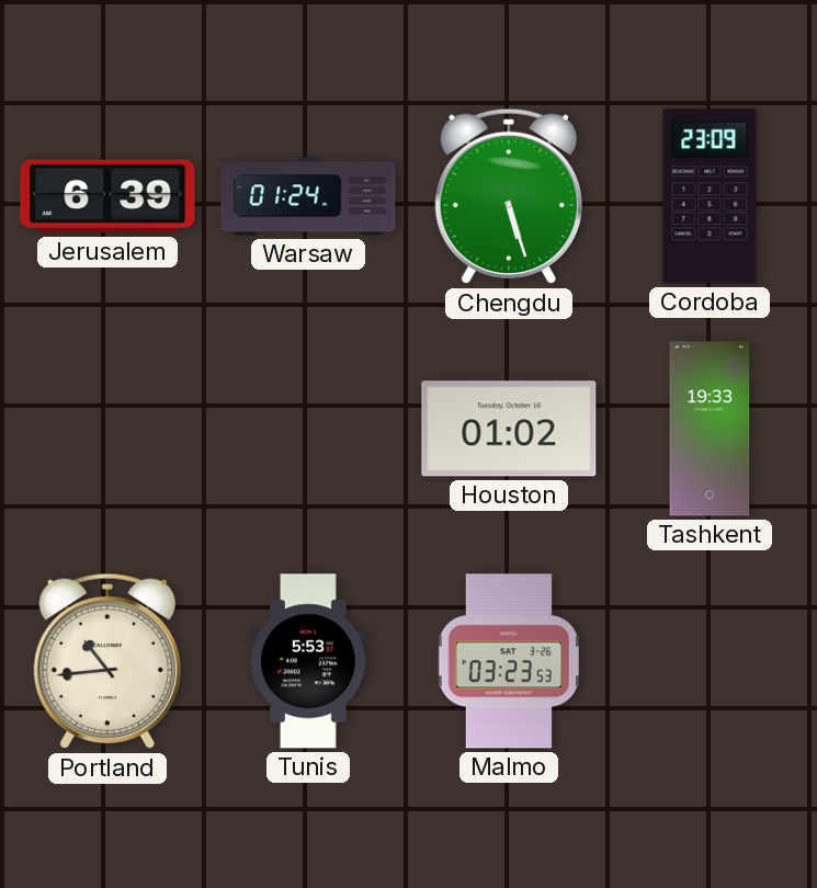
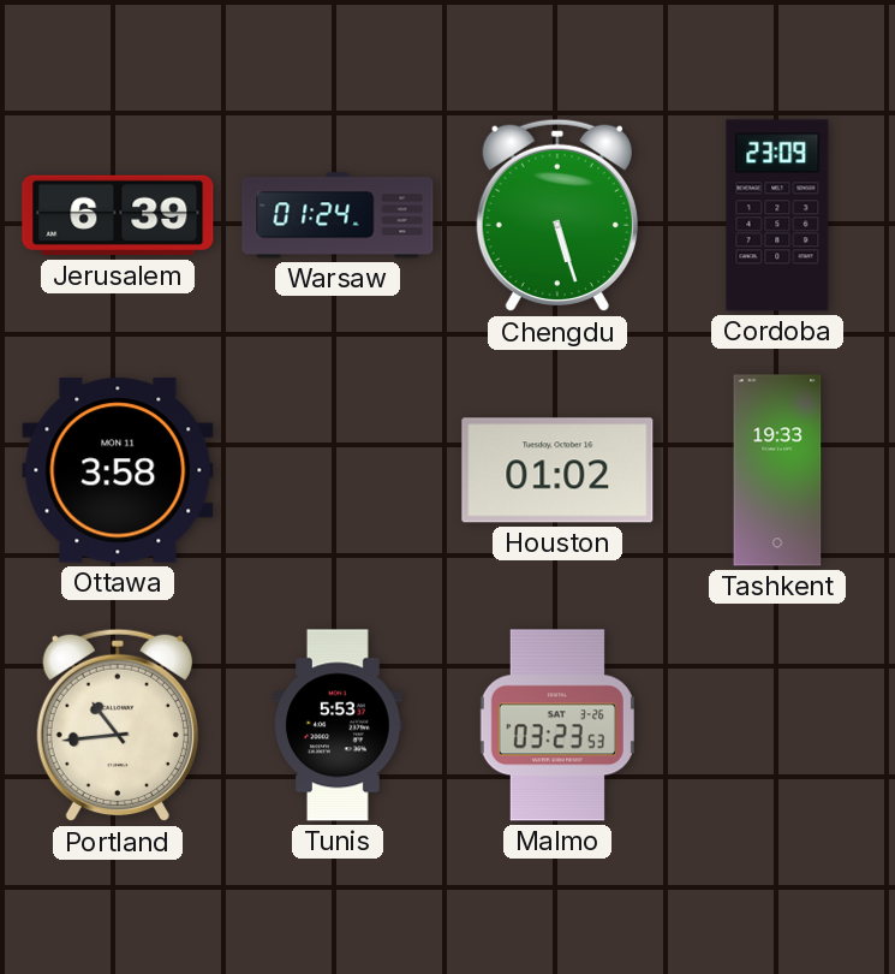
Ottawa: none -> 3:58
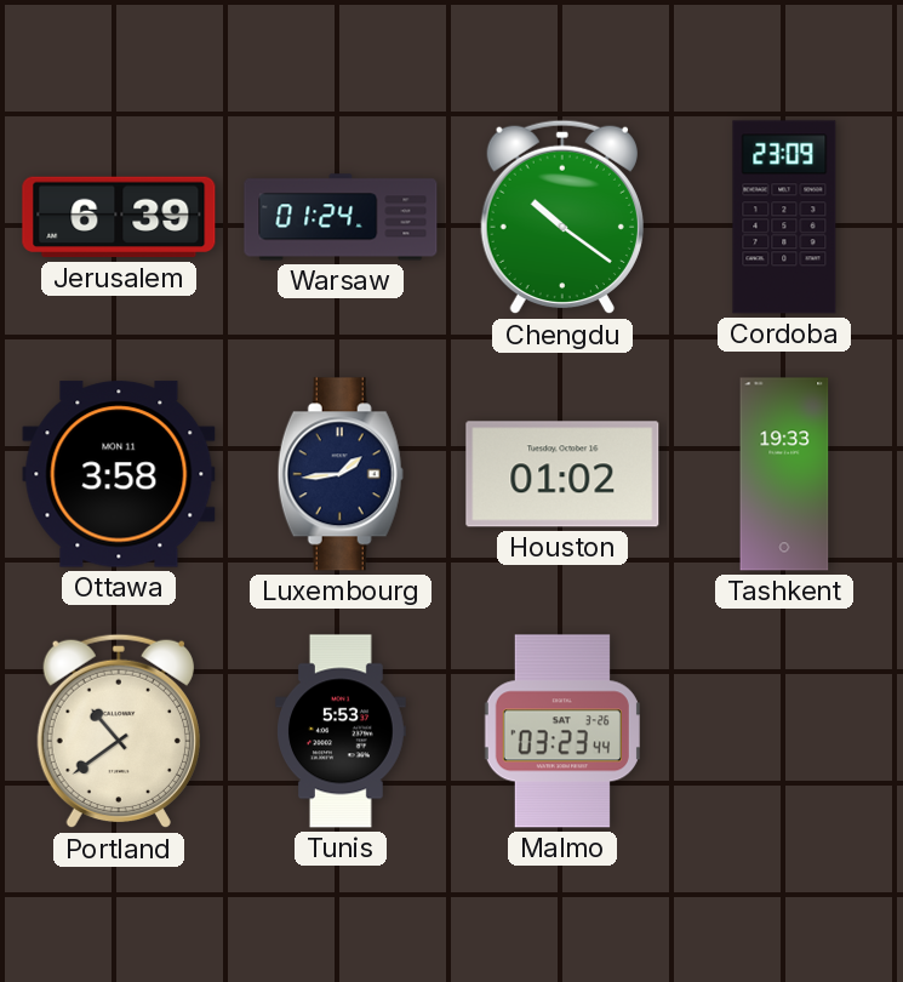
Chengdu: 5:27 -> 10:21
Luxembourg: none -> 1:44
Portland: 10:44 -> 10:39
Malmo: 03:23:53 -> 03:23:44
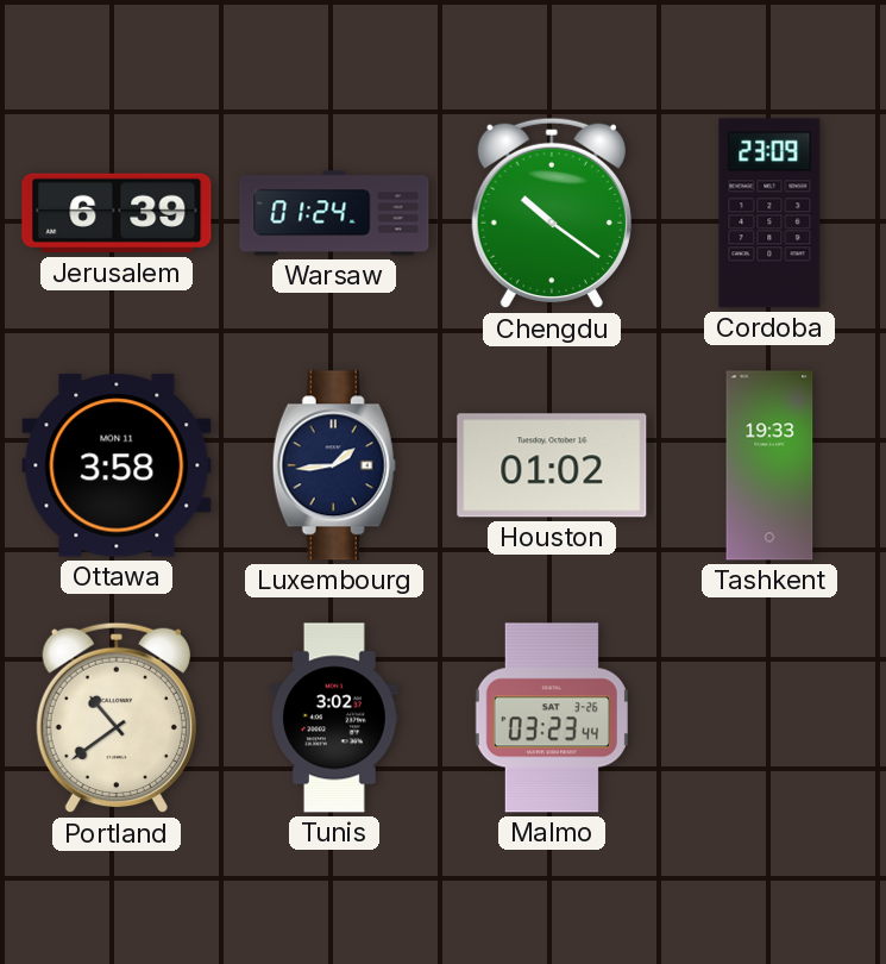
Tunis: 5:53 -> 3:02
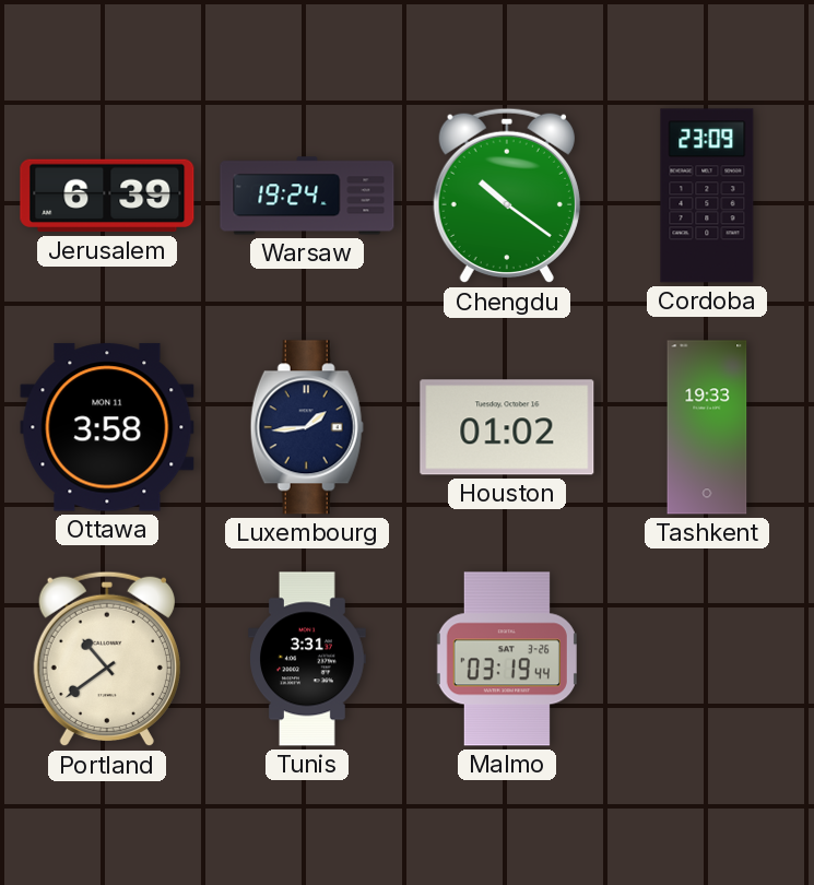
Warsaw: 01:24 -> 19:24
Tunis: 3:02 -> 3:31
Malmo: 03:23 -> 03:19
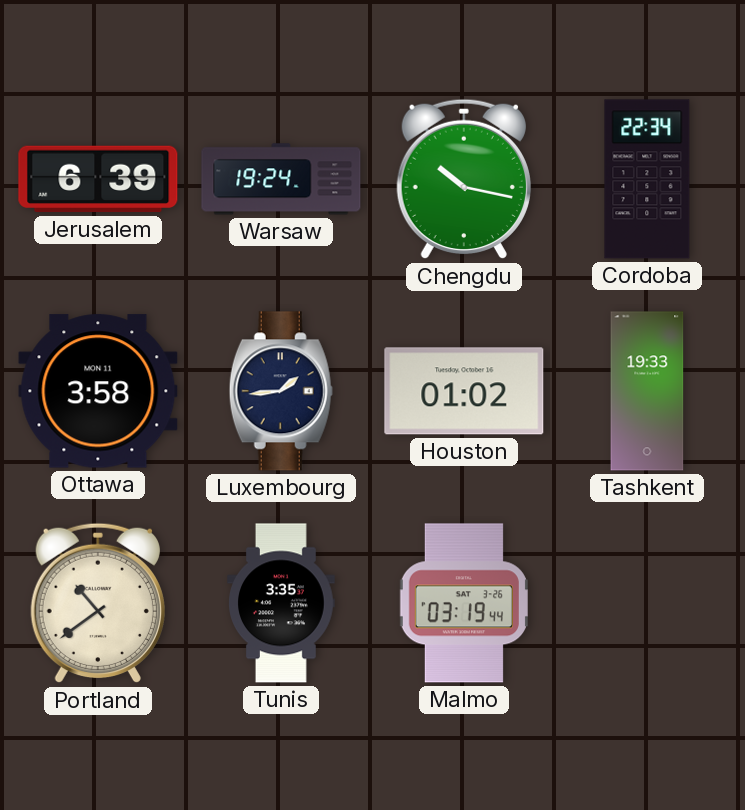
Chengdu: 10:21 -> 10:17
Cordoba: 23:09 -> 22:34
Tunis: 3:31 -> 3:35
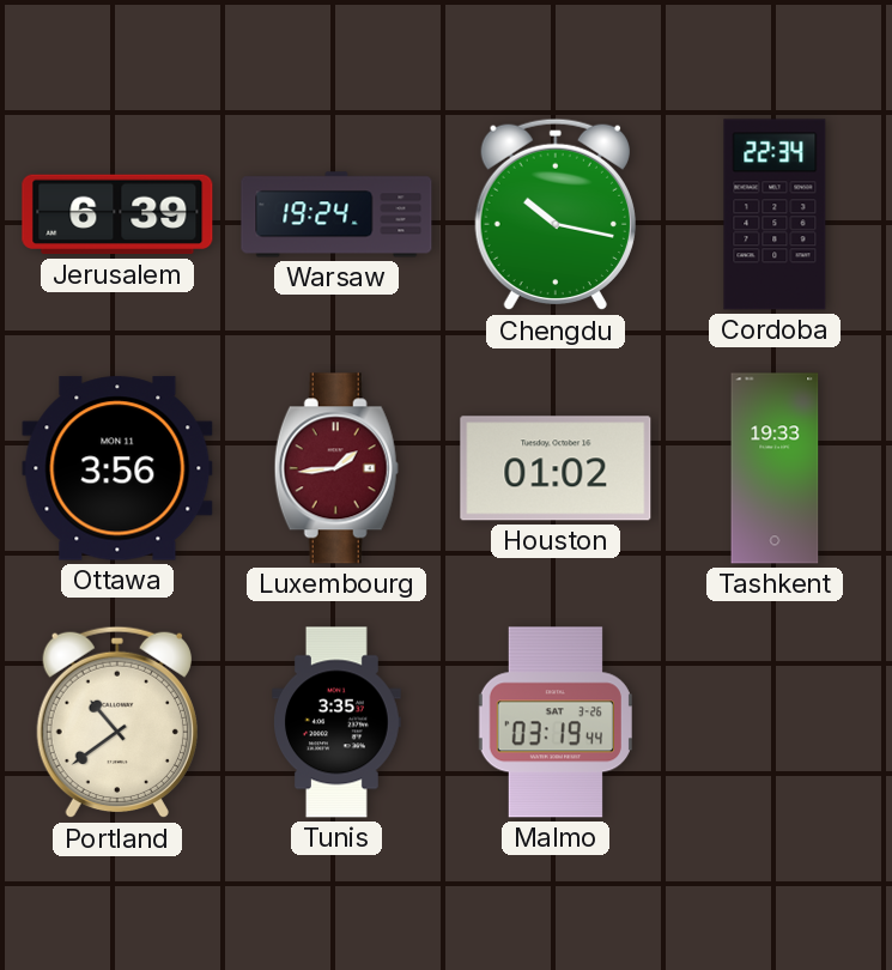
Ottawa: 3:58 -> 3:56
Luxembourg dial: navy -> burgundy
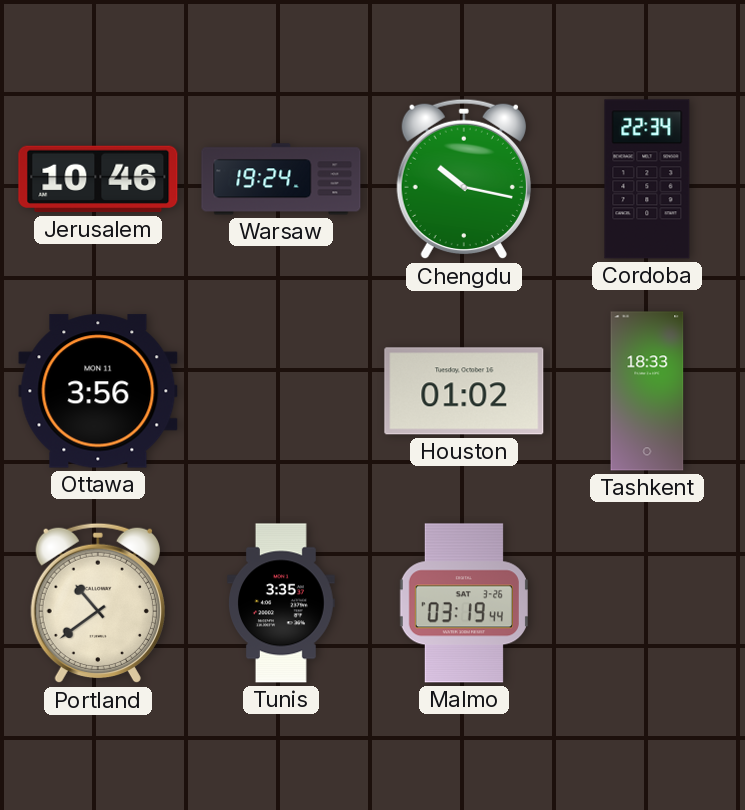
Jerusalem: 6:39 -> 10:46
Luxembourg: 1:44 -> none
Tashkent: 19:33 -> 18:33
